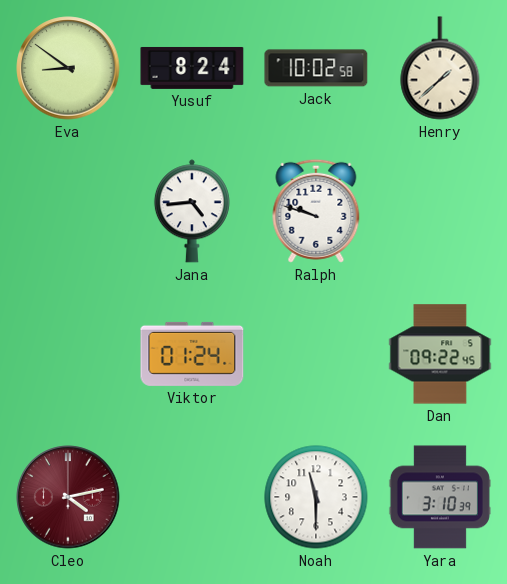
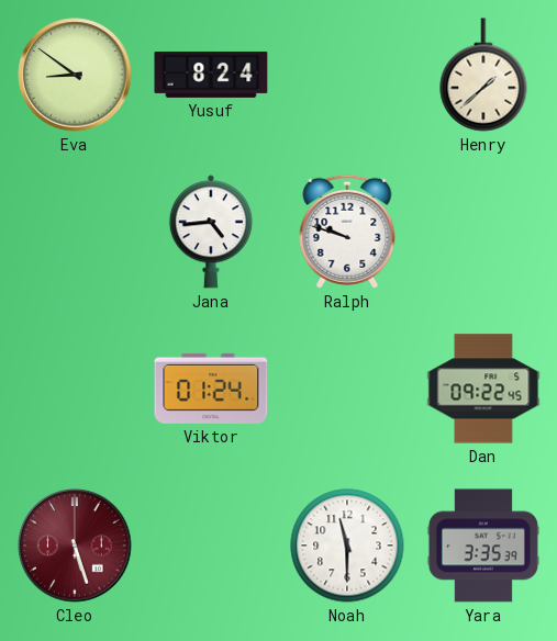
Jack: 10:02 -> none
Cleo: 4:13 -> 5:27
Yara: 3:10 -> 3:35
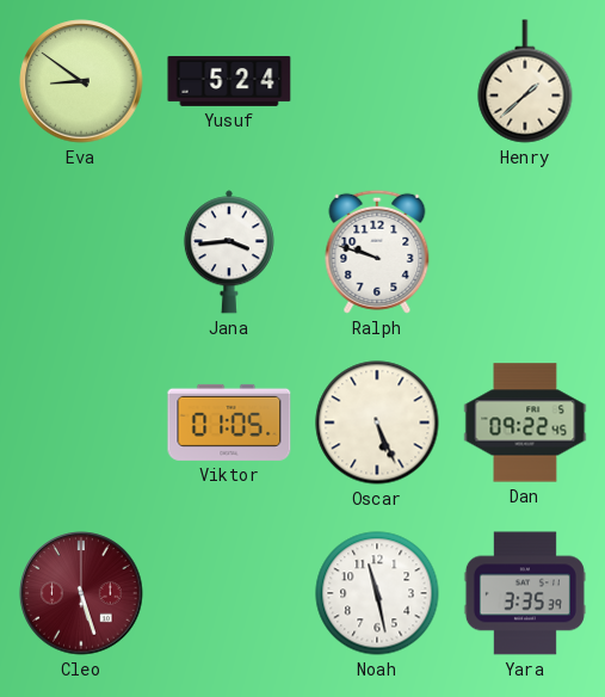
Yusuf: 8:24 -> 5:24
Jana: 4:44 -> 3:44
Viktor: 01:24 -> 01:05
Oscar: none -> 5:26
Noah: 11:30 -> 11:28
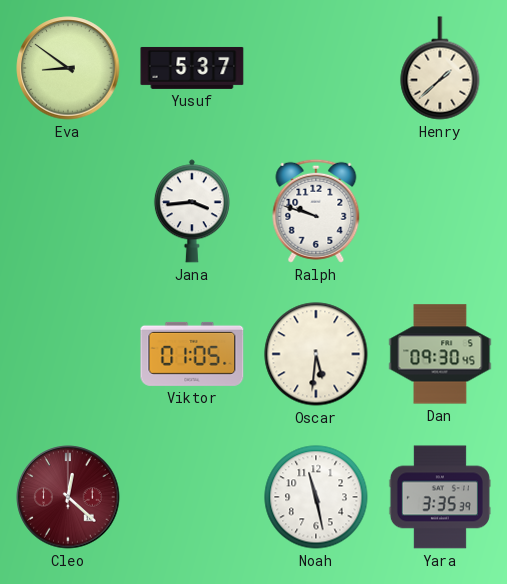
Yusuf: 5:24 -> 5:37
Oscar: 5:26 -> 5:31
Dan: 09:22 -> 09:30
Cleo: 5:27 -> 12:22
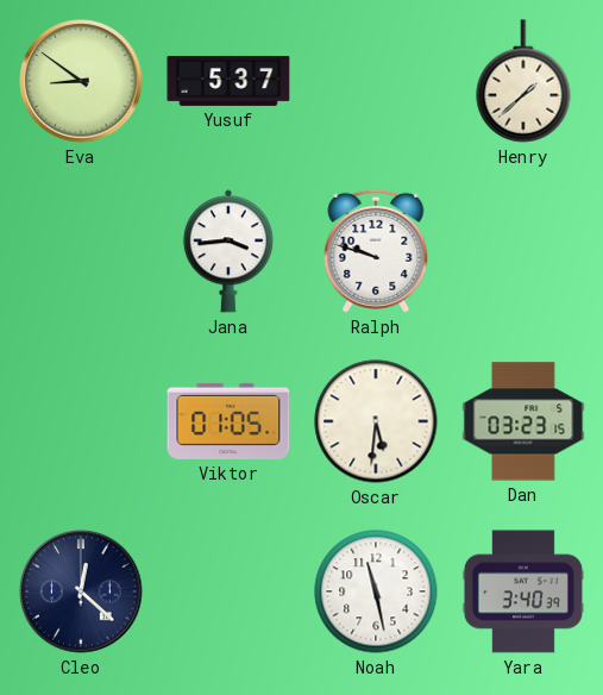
Dan: 09:30 -> 03:23
Cleo dial: burgundy -> navy
Yara: 3:35 -> 3:40
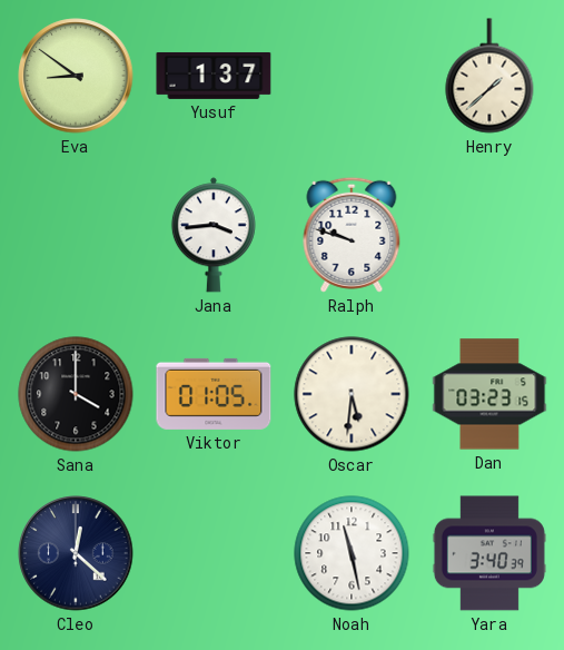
Yusuf: 5:37 -> 1:37
Sana: none -> 4:00
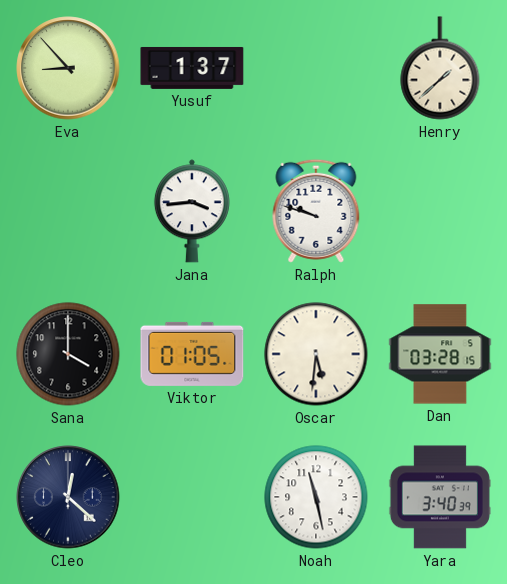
Eva: 8:51 -> 8:53
Dan: 03:23 -> 03:28
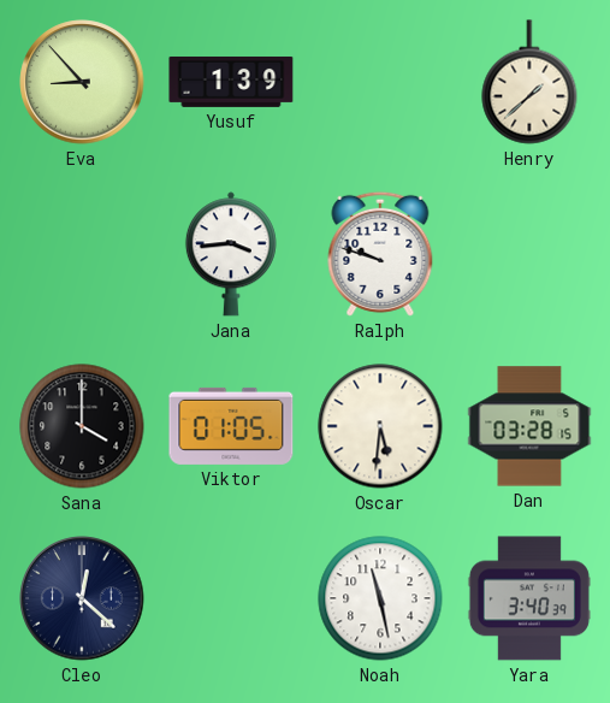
Yusuf: 1:37 -> 1:39
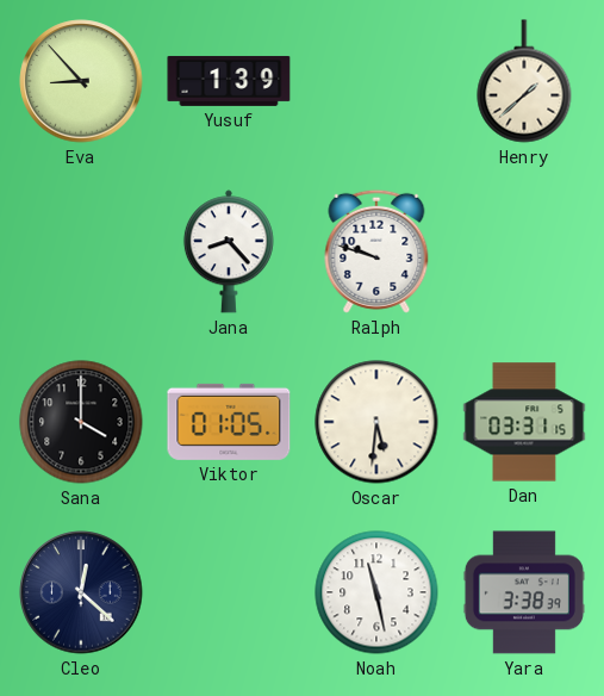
Jana: 3:44 -> 8:23
Dan: 03:28 -> 03:31
Yara: 3:40 -> 3:38
